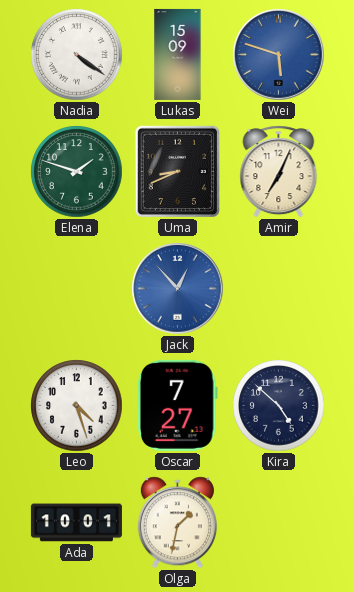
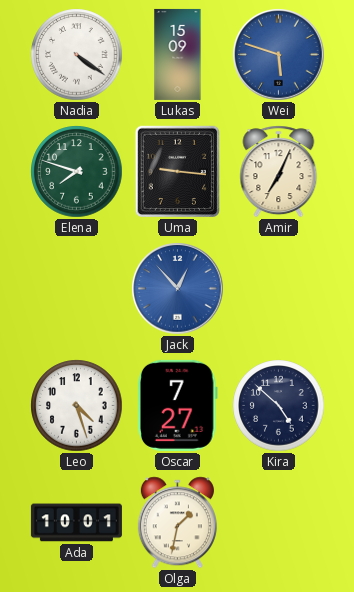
Elena: 1:48 -> 7:48
Uma: 8:41 -> 9:16
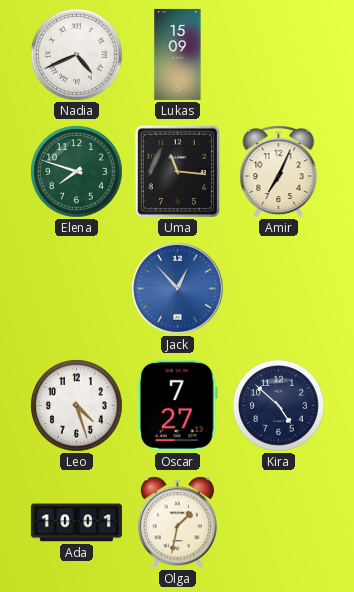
Nadia: 4:21 -> 4:41
Wei: 5:48 -> none
Uma: 9:16 -> 11:16
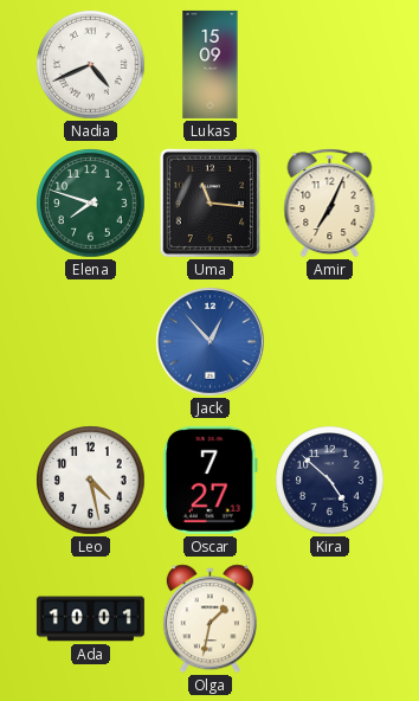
Leo: 4:27 -> 4:28
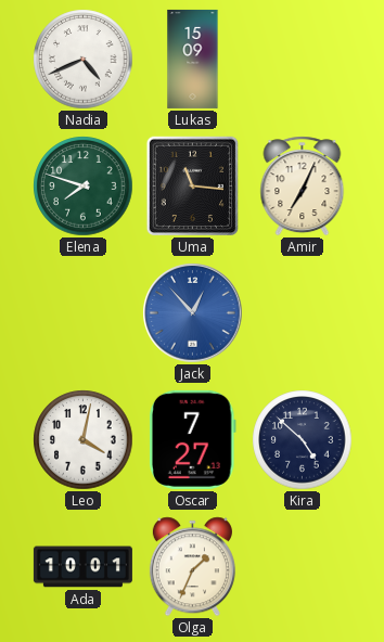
Leo: 4:28 -> 4:02
Olga: 1:32 -> 1:34
